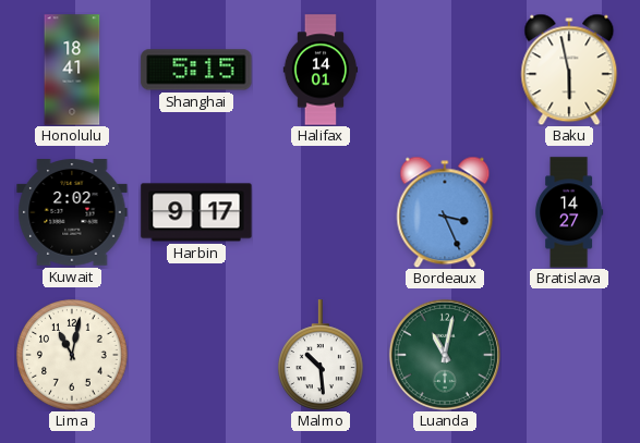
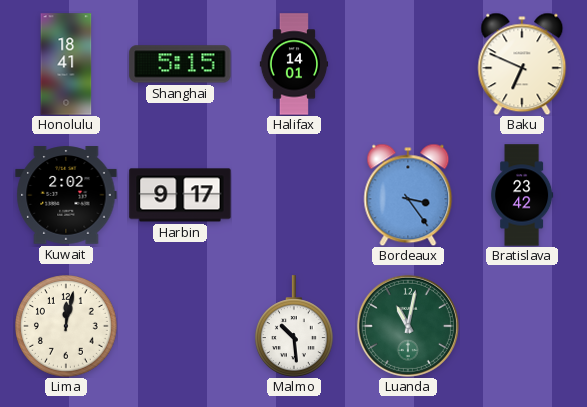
Baku: 5:58 -> 6:49
Bordeaux: 3:26 -> 3:24
Bratislava: 14:27 -> 23:42
Lima: 11:02 -> 12:02
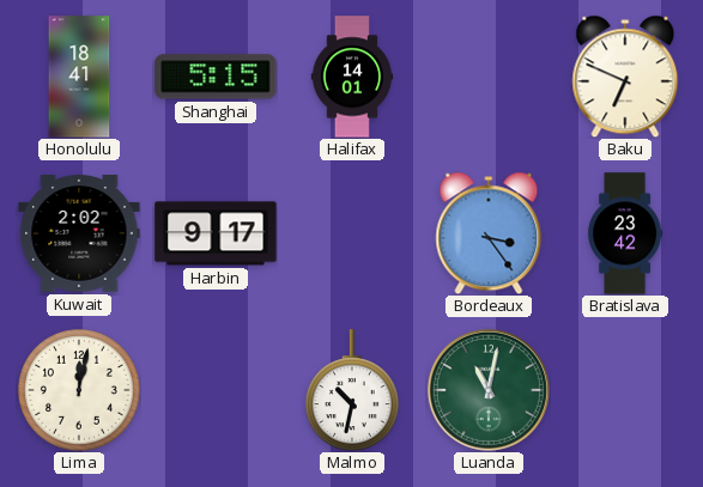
Malmo: 10:29 -> 10:32
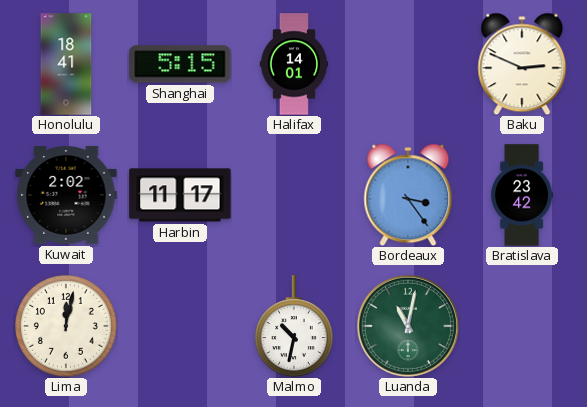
Baku: 6:49 -> 2:49
Harbin: 9:17 -> 11:17
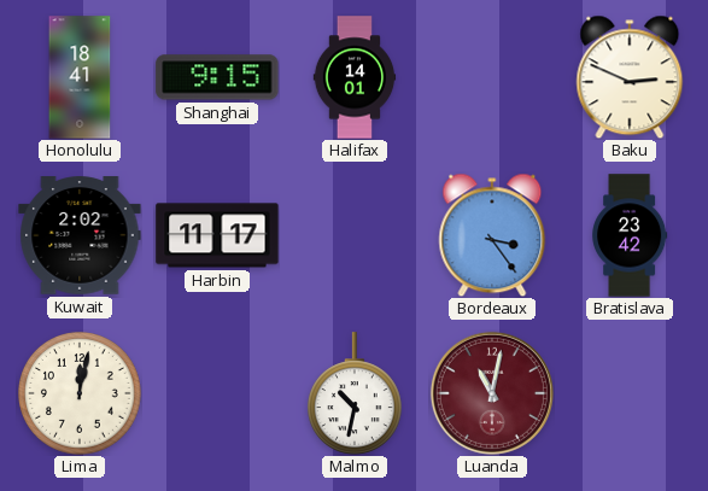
Shanghai: 5:15 -> 9:15
Luanda dial: green -> burgundy
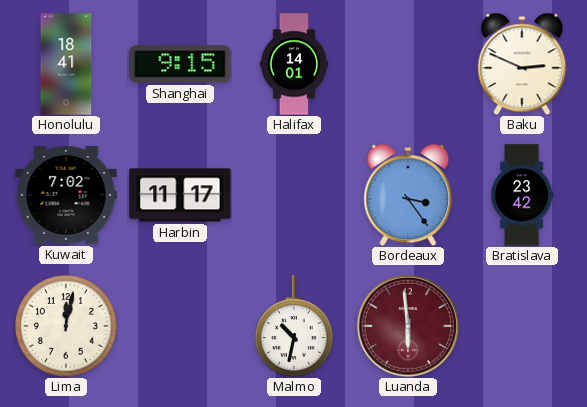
Kuwait: 2:02 -> 7:02
Luanda: 11:02 -> 5:59
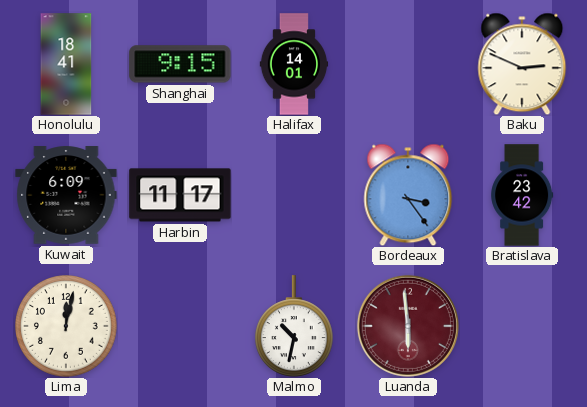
Kuwait: 7:02 -> 6:09
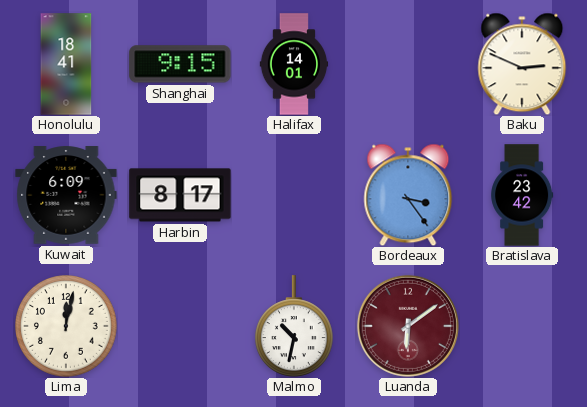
Harbin: 11:17 -> 8:17
Luanda: 5:59 -> 6:09
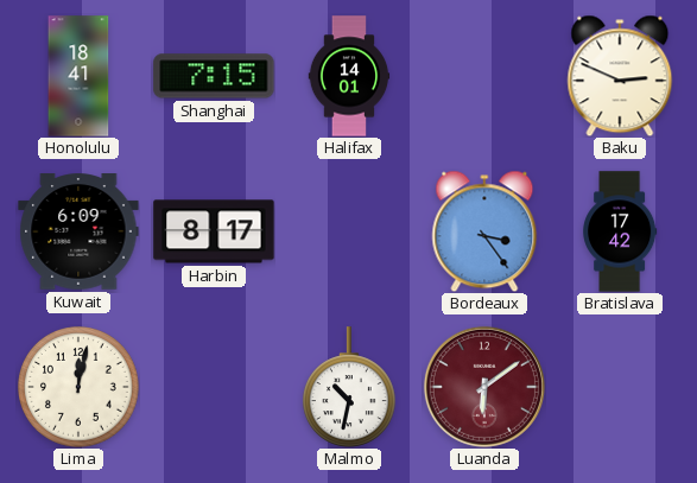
Shanghai: 9:15 -> 7:15
Bratislava: 23:42 -> 17:42
